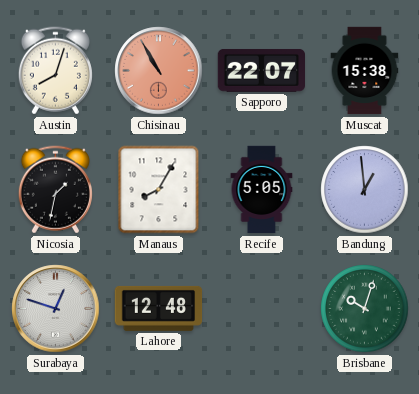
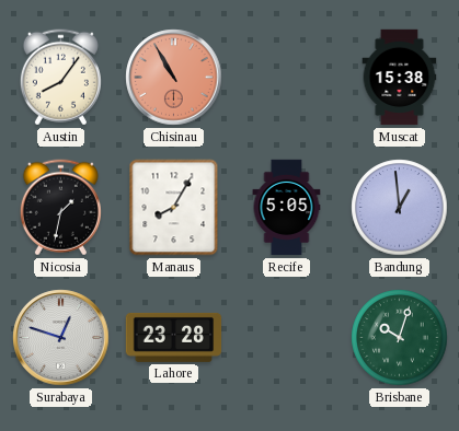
Austin: 8:03 -> 8:06
Sapporo: 22:07 -> none
Lahore: 12:48 -> 23:28
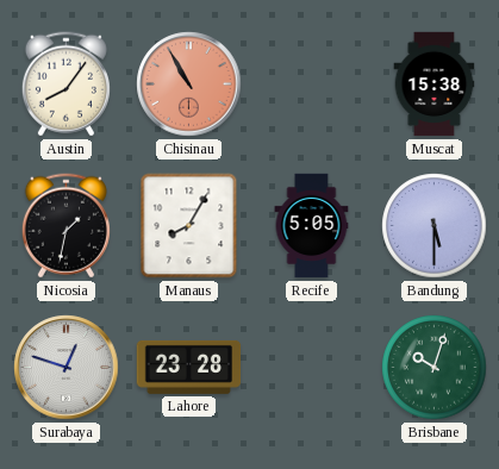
Bandung: 12:59 -> 5:30
